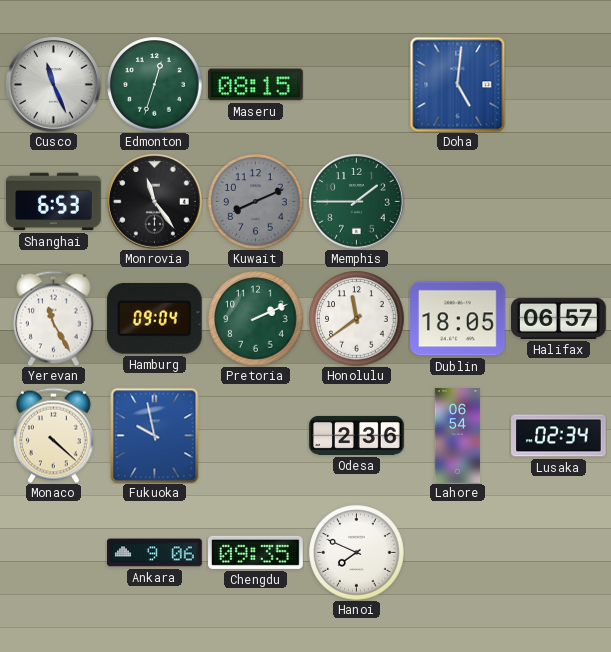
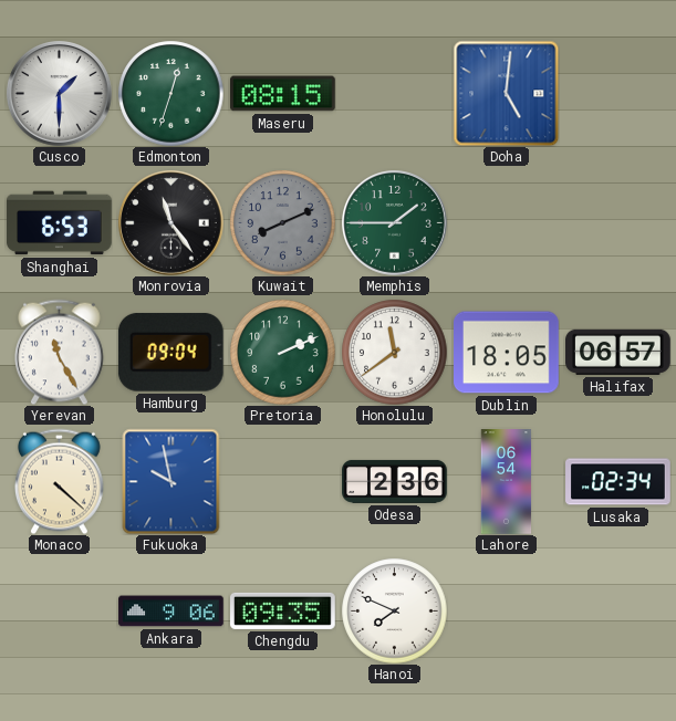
Cusco: 11:26 -> 1:30
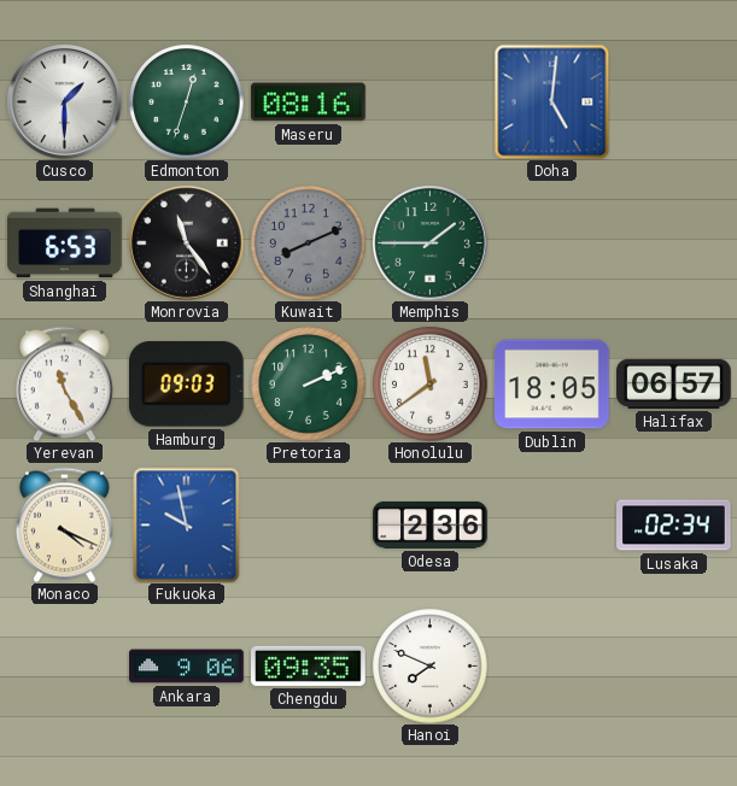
Maseru: 08:15 -> 08:16
Hamburg: 09:04 -> 09:03
Monaco: 4:22 -> 4:19
Lahore: 06:54 -> none
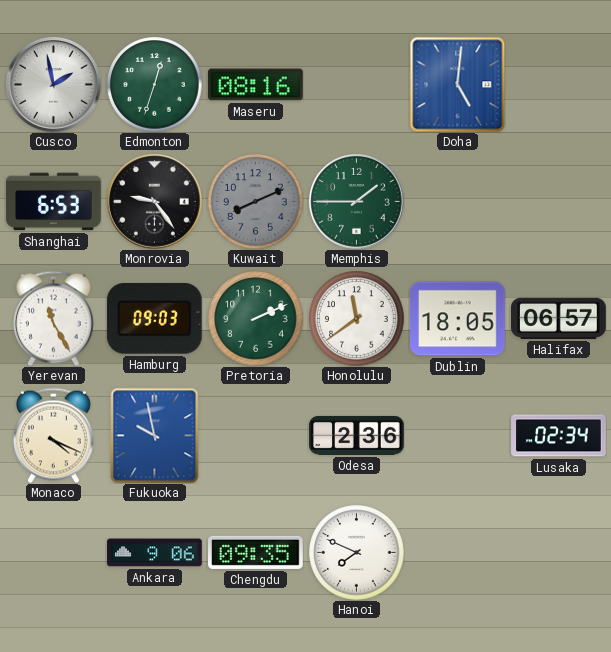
Cusco: 1:30 -> 1:58
Monrovia: 11:24 -> 9:24
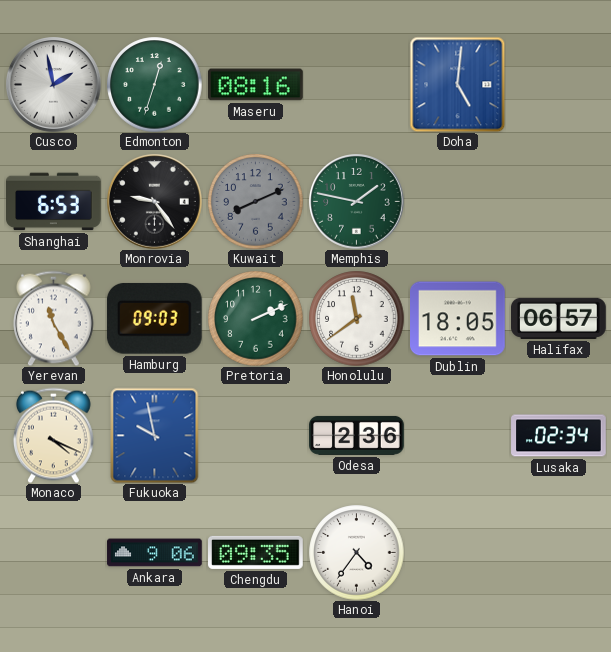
Memphis: 1:45 -> 1:47
Hanoi: 7:49 -> 4:36
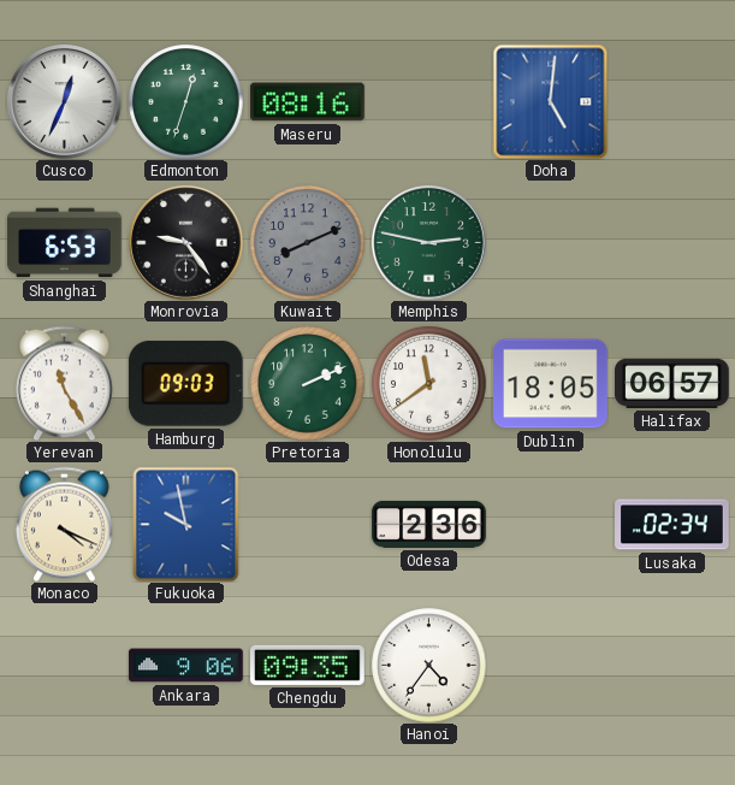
Cusco: 1:58 -> 12:34
Memphis: 1:47 -> 2:47
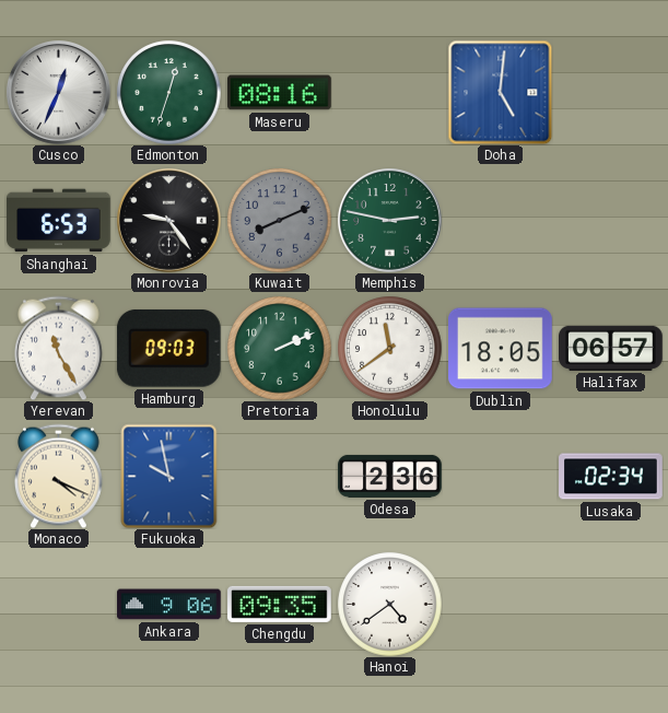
Hanoi: 4:36 -> 4:39
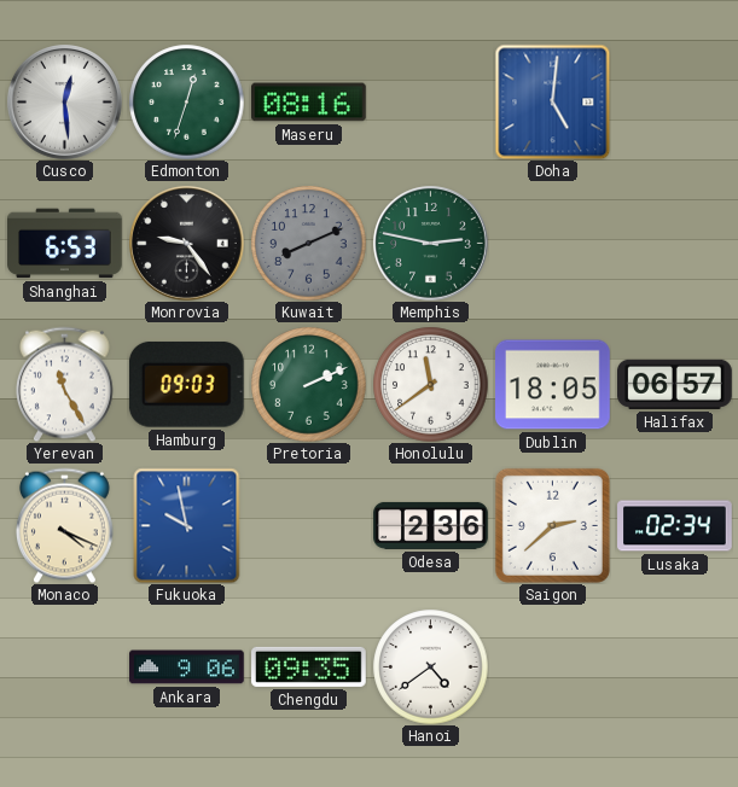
Cusco: 12:34 -> 12:29
Saigon: none -> 2:38
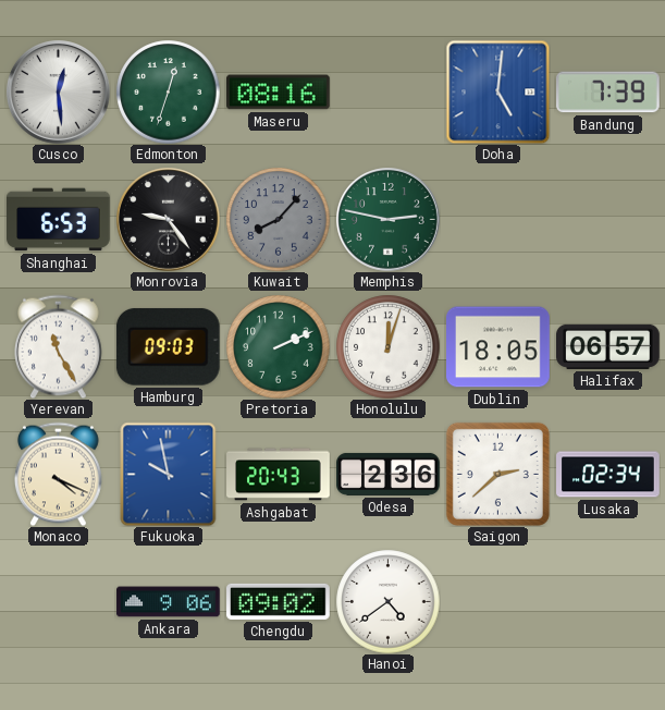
Bandung: none -> 7:39
Kuwait: 8:11 -> 8:07
Honolulu: 11:39 -> 12:03
Ashgabat: none -> 20:43
Chengdu: 09:35 -> 09:02
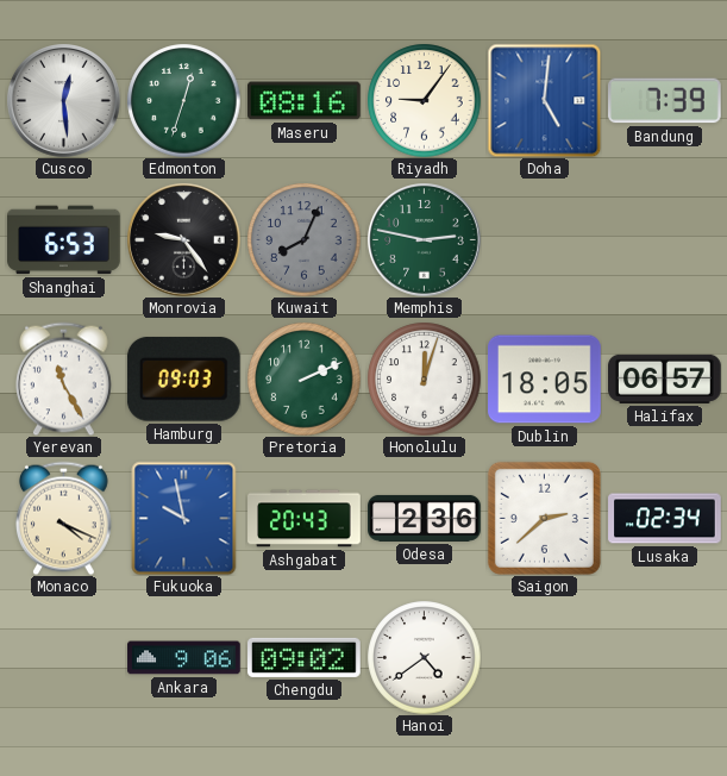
Riyadh: none -> 9:06
Kuwait: 8:07 -> 8:04
